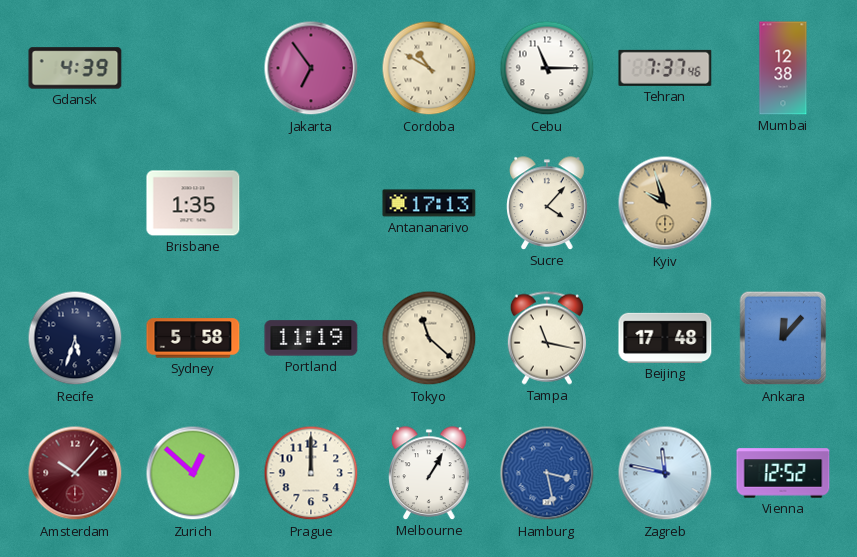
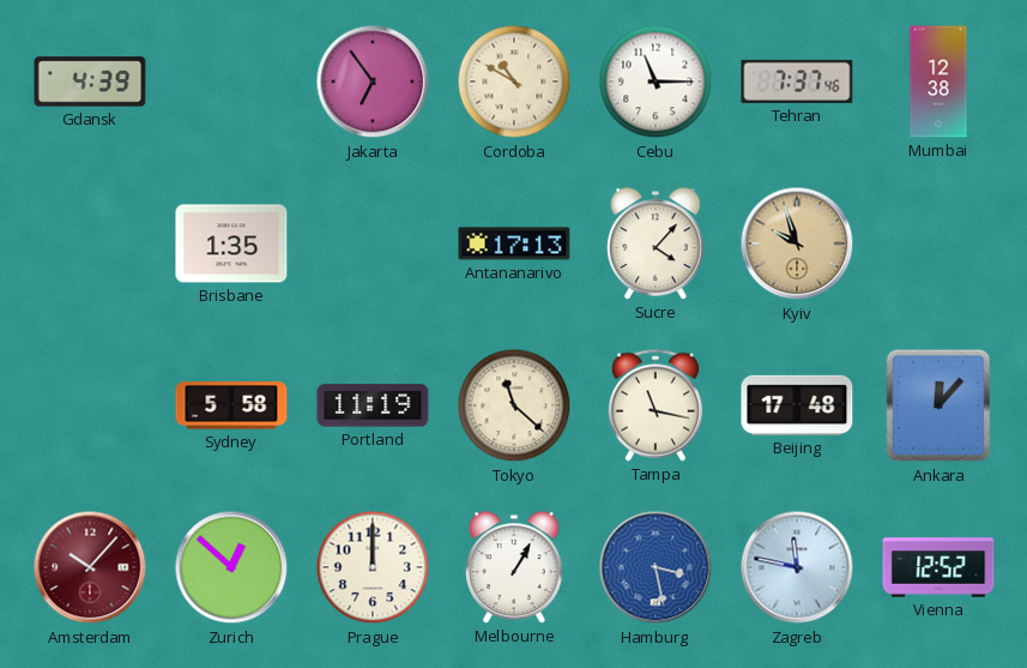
Recife: 5:33 -> none
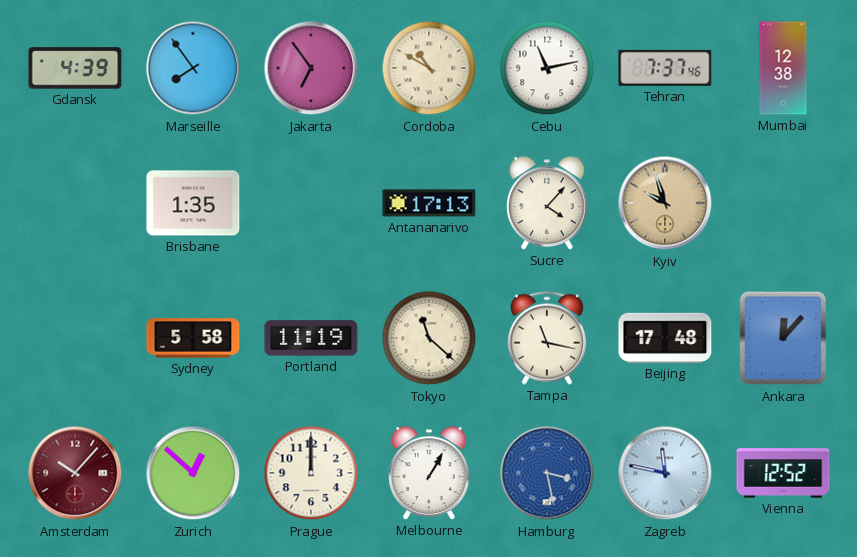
Marseille: none -> 7:54
Cebu: 11:15 -> 11:13
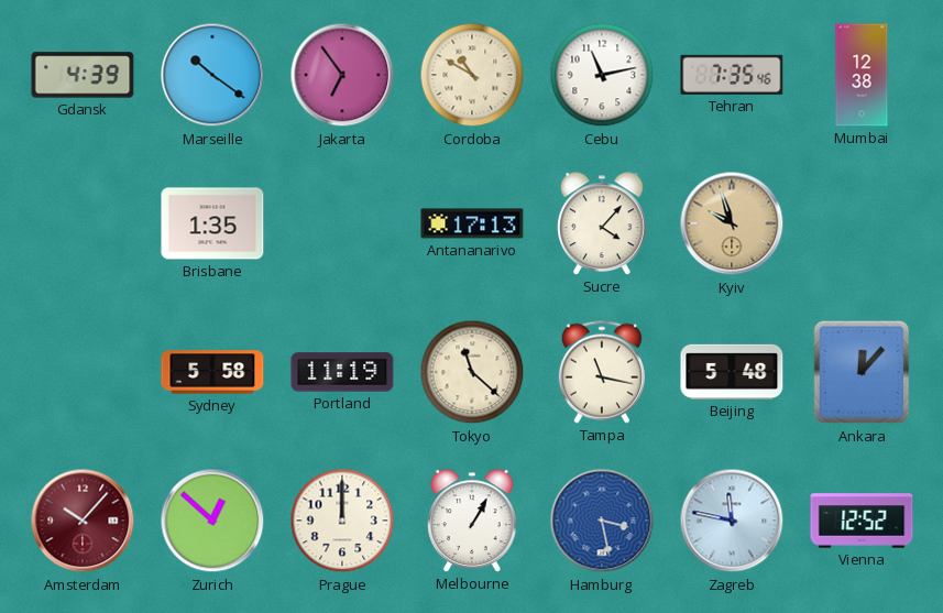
Marseille: 7:54 -> 10:21
Tehran: 7:37 -> 7:35
Beijing: 17:48 -> 5:48
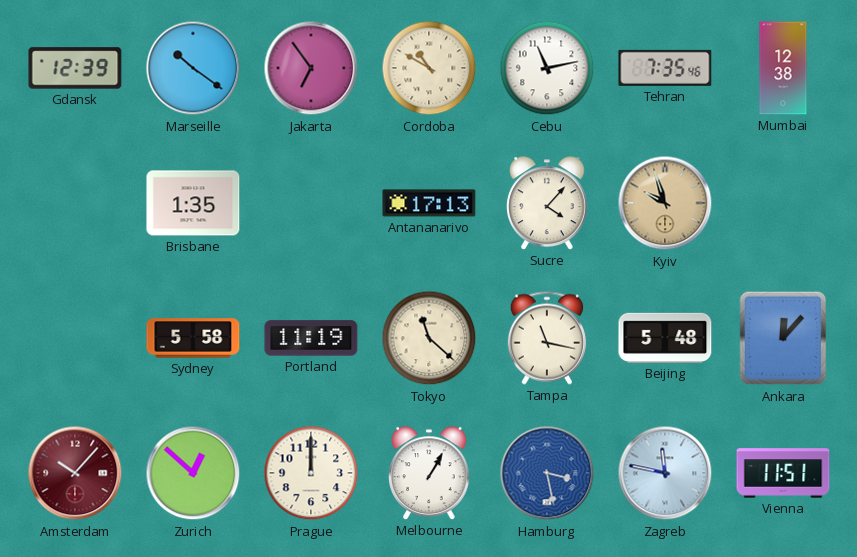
Gdansk: 4:39 -> 12:39
Vienna: 12:52 -> 11:51
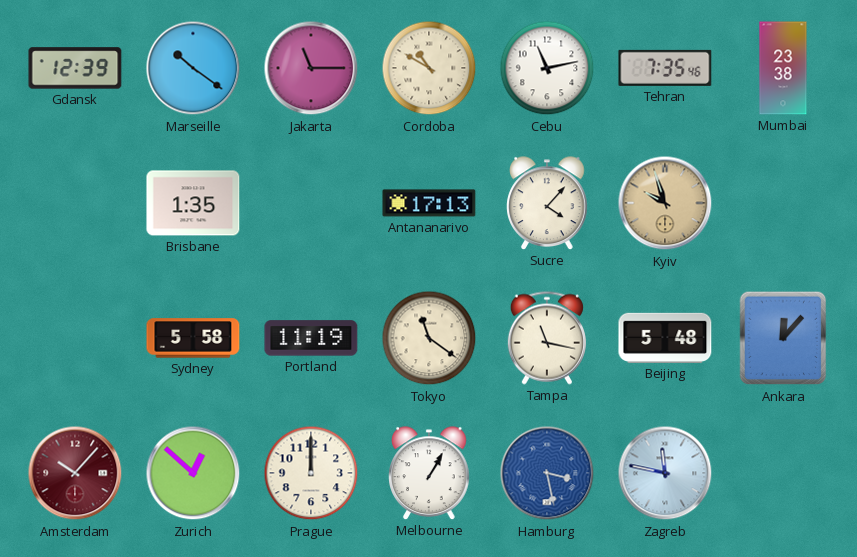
Jakarta: 6:54 -> 11:15
Mumbai: 12:38 -> 23:38
Tokyo: 11:22 -> 11:21
Vienna: 11:51 -> none
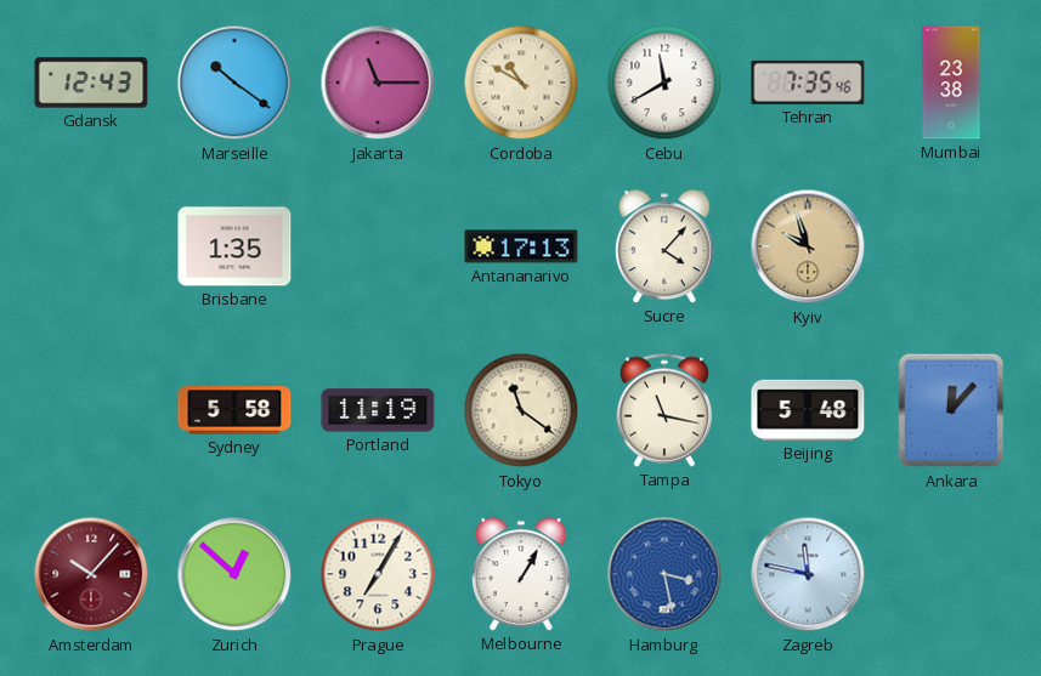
Gdansk: 12:39 -> 12:43
Cebu: 11:13 -> 11:40
Prague: 12:00 -> 7:05
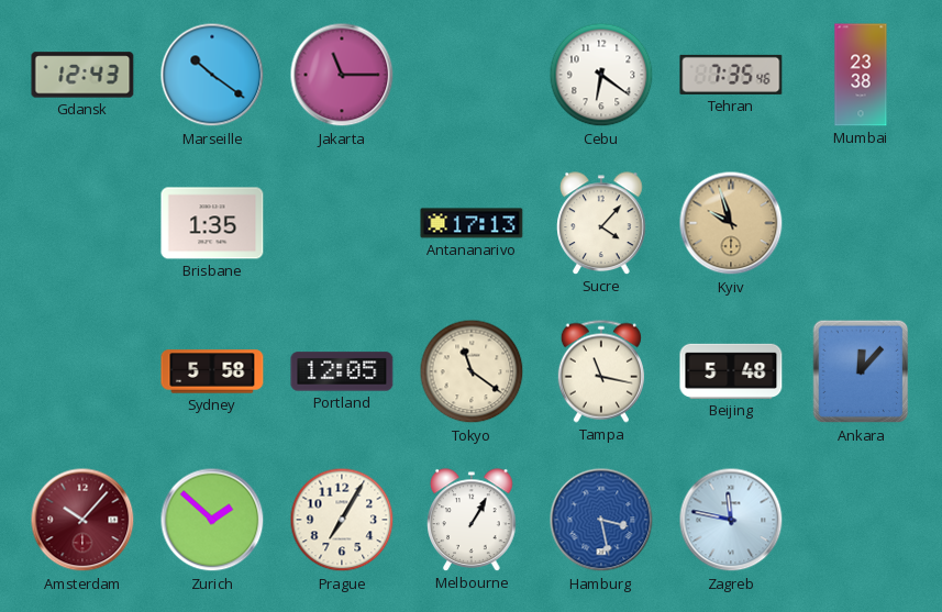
Cordoba: 10:50 -> none
Cebu: 11:40 -> 6:21
Portland: 11:19 -> 12:05
Zurich: 12:52 -> 1:52
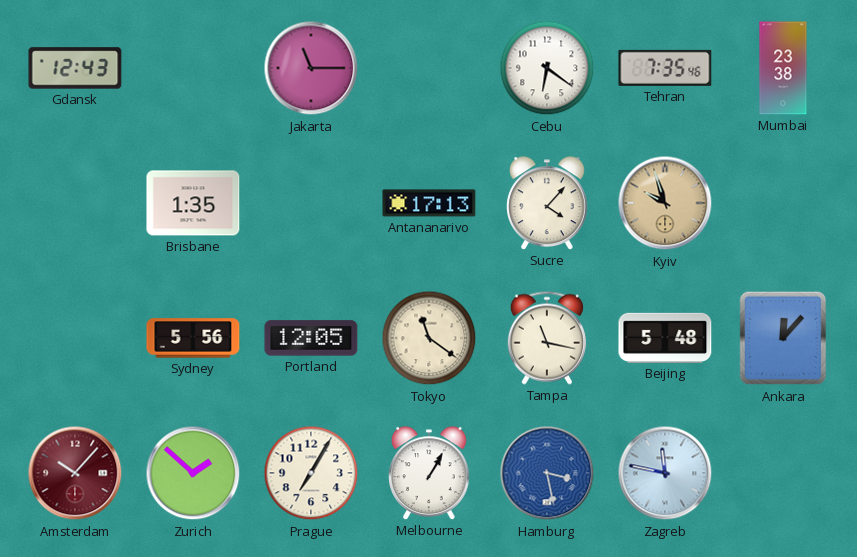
Marseille: 10:21 -> none
Sydney: 5:58 -> 5:56
